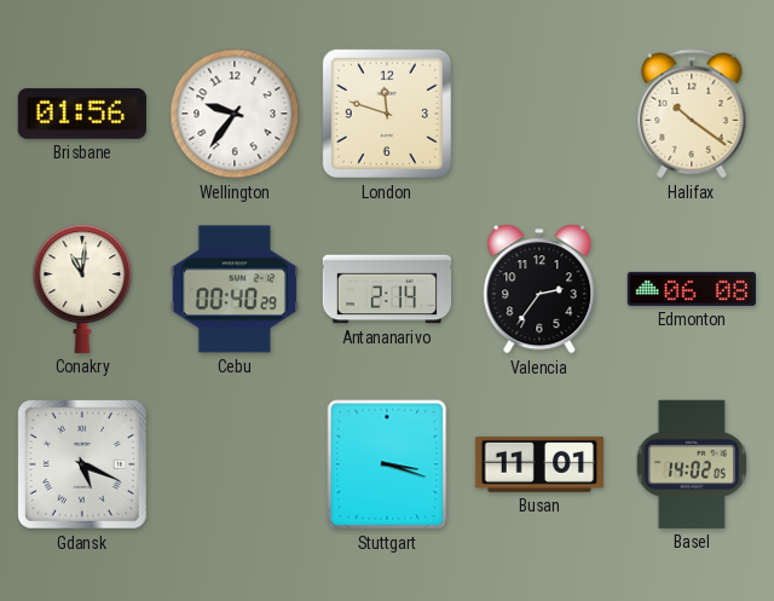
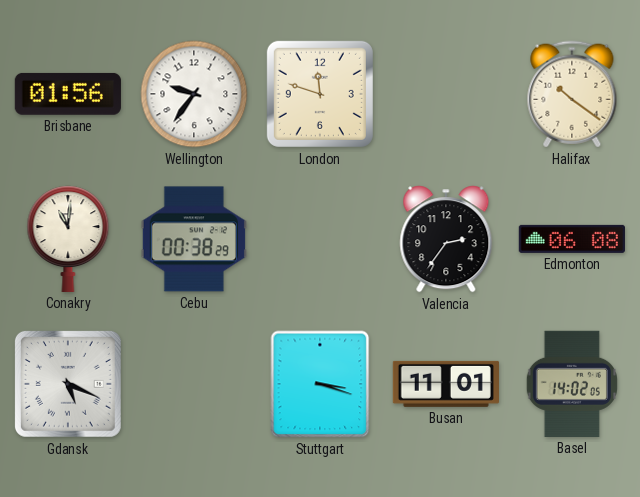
Cebu: 00:40 -> 00:38
Antananarivo: 2:14 -> none
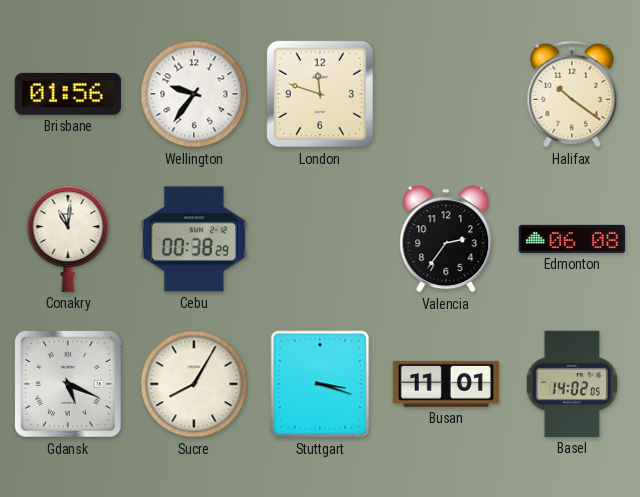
Sucre: none -> 8:05
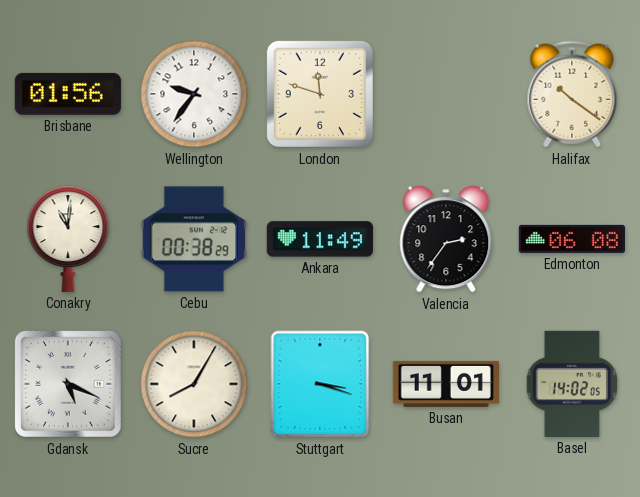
Ankara: none -> 11:49
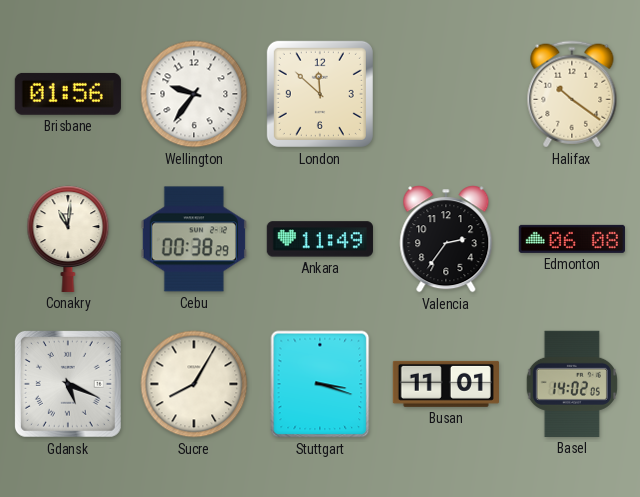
London: 11:48 -> 11:52
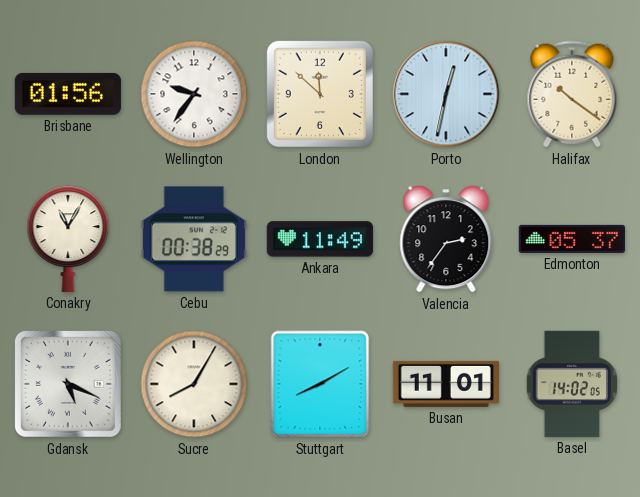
Porto: none -> 12:32
Conakry: 11:01 -> 11:05
Edmonton: 06:08 -> 05:37
Stuttgart: 3:18 -> 8:10
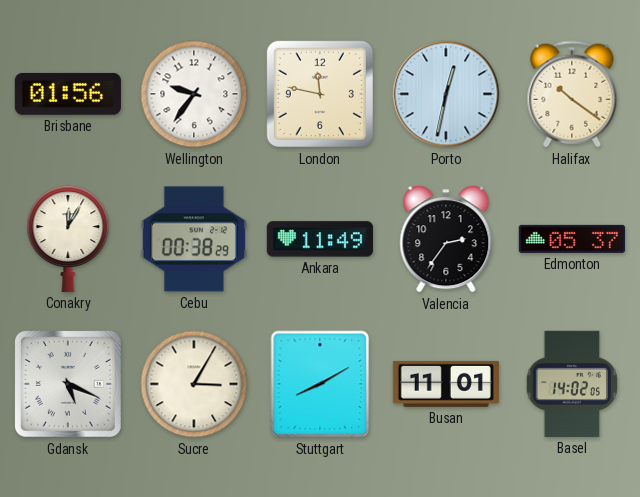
London: 11:52 -> 11:47
Conakry: 11:05 -> 12:05
Sucre: 8:05 -> 3:05
